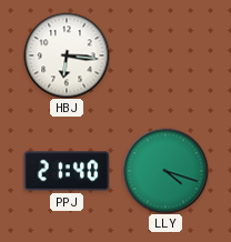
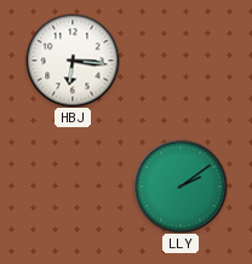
PPJ: 21:40 -> none
LLY: 4:18 -> 2:09
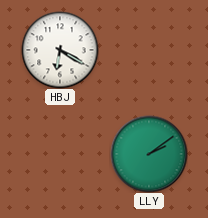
HBJ: 6:16 -> 6:20
